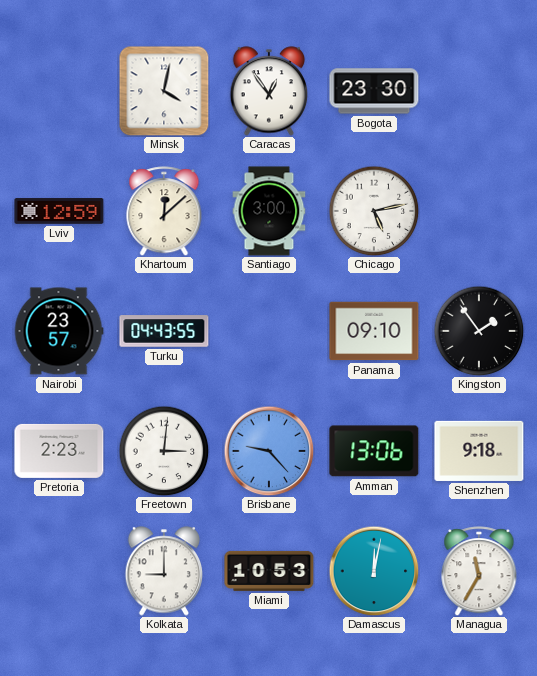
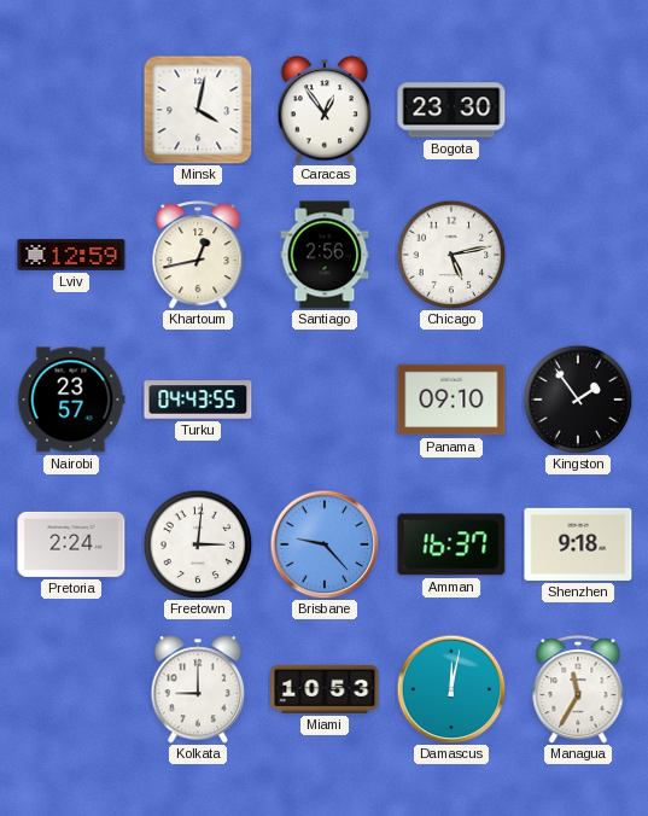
Khartoum: 12:08 -> 12:43
Santiago: 3:00 -> 2:56
Pretoria: 2:23 -> 2:24
Amman: 13:06 -> 16:37
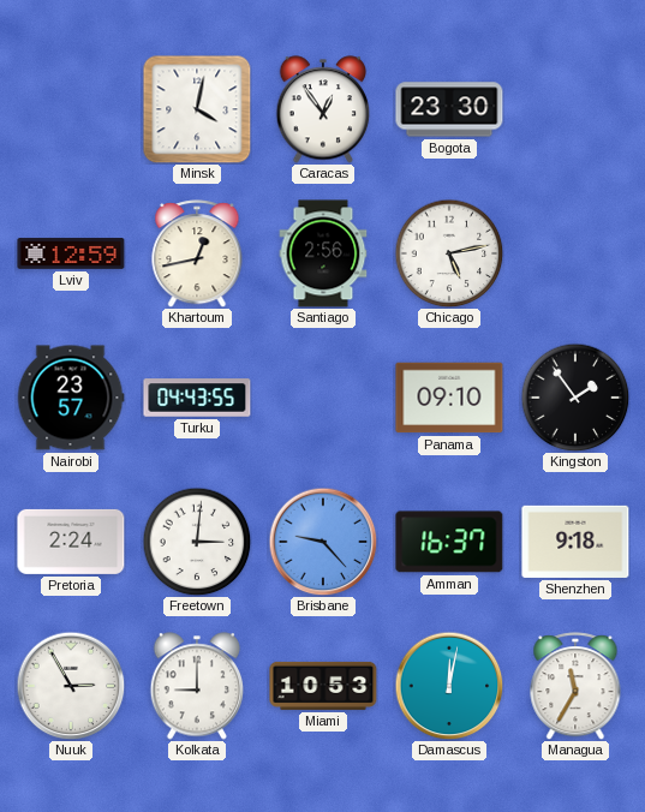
Nuuk: none -> 2:55
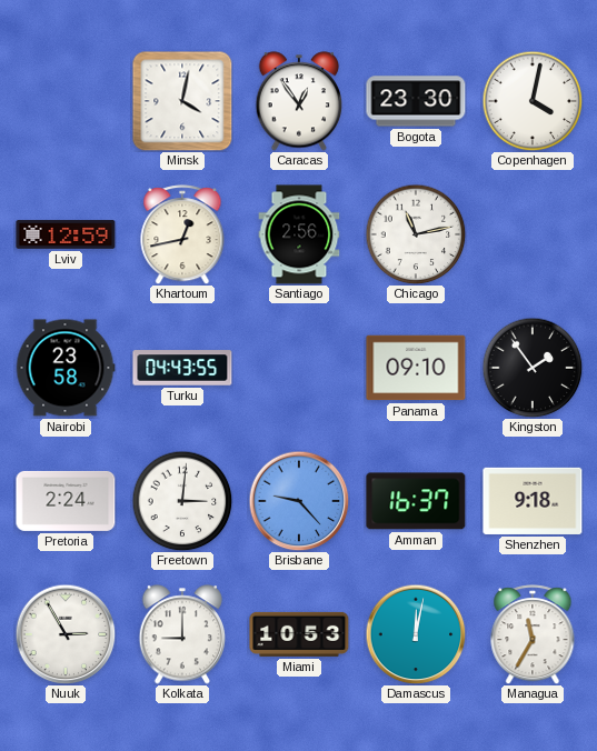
Copenhagen: none -> 4:02
Chicago: 5:13 -> 11:13
Nairobi: 23:57 -> 23:58
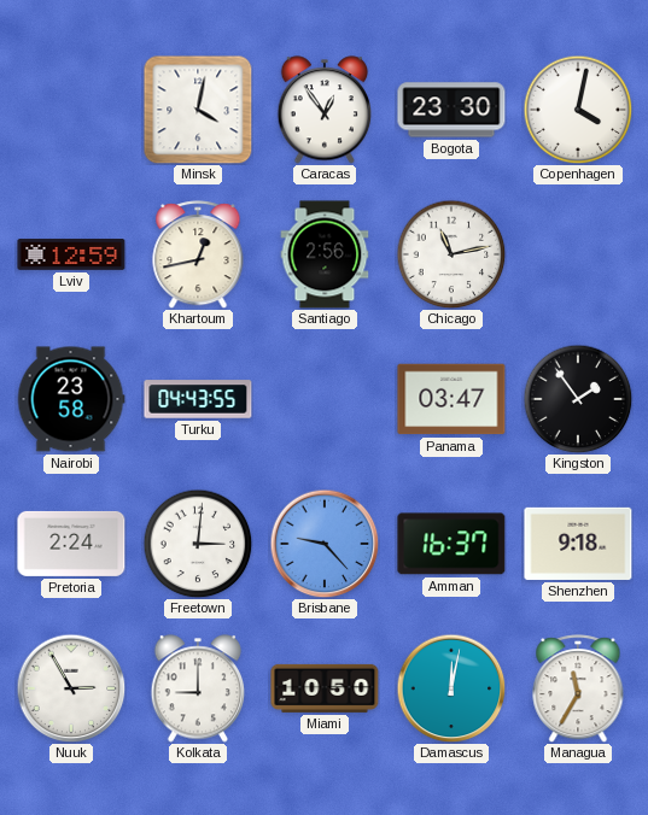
Panama: 09:10 -> 03:47
Miami: 10:53 -> 10:50
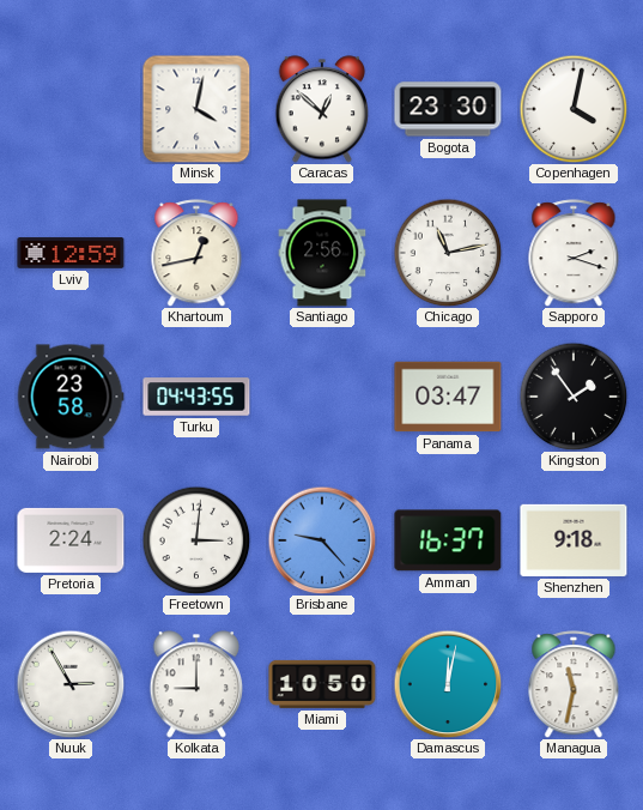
Caracas: 12:54 -> 12:52
Sapporo: none -> 2:18
Managua: 11:35 -> 11:32
